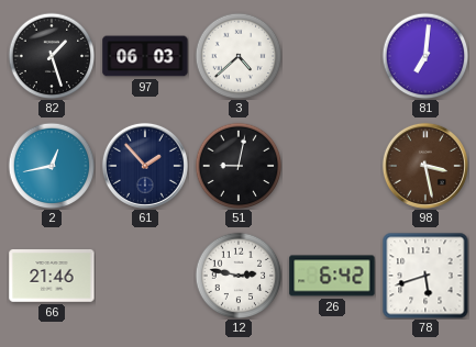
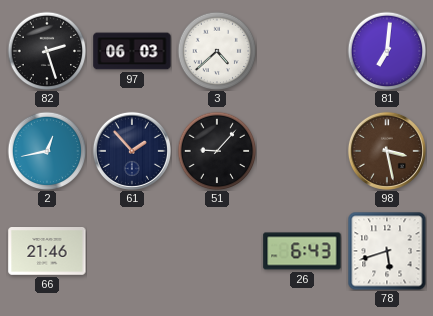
82: 1:27 -> 2:27
51: 9:02 -> 9:07
12: 2:47 -> none
26: 6:42 -> 6:43
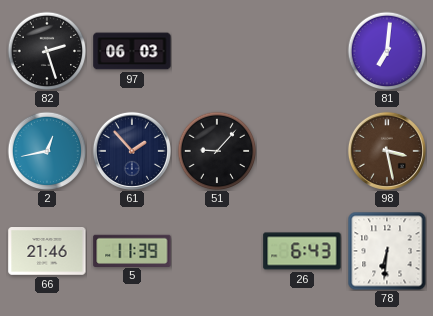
3: 4:38 -> none
5: none -> 11:39
78: 5:42 -> 6:31
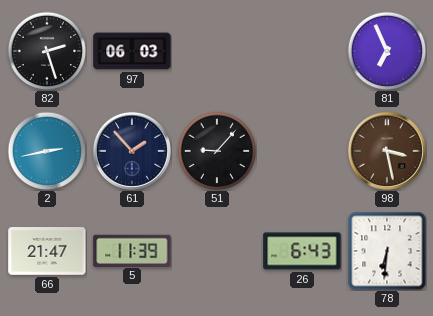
81: 7:01 -> 6:56
2: 12:43 -> 2:43
66: 21:46 -> 21:47
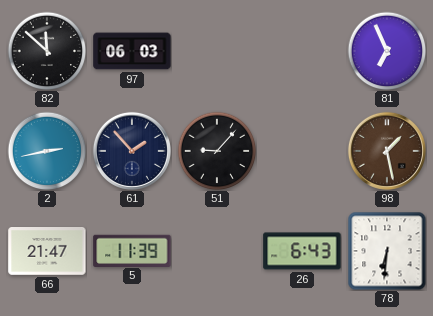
82: 2:27 -> 11:52
98: 3:28 -> 1:28
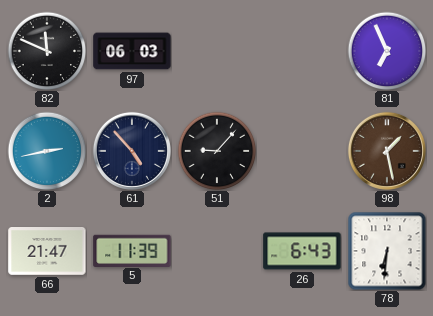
82: 11:52 -> 11:49
61: 1:53 -> 4:53
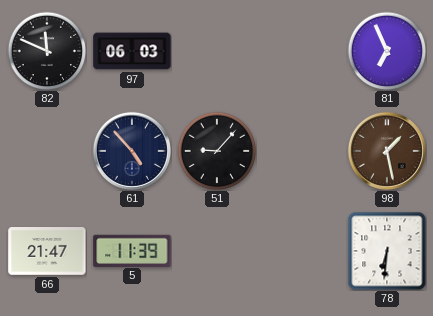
2: 2:43 -> none
26: 6:43 -> none
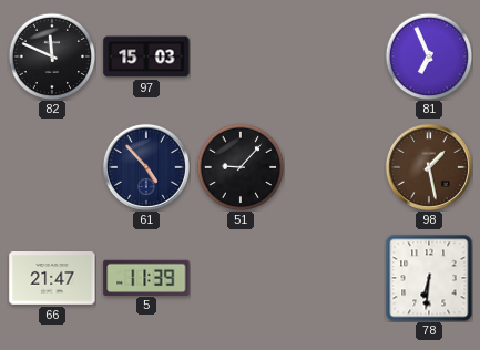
97: 06:03 -> 15:03
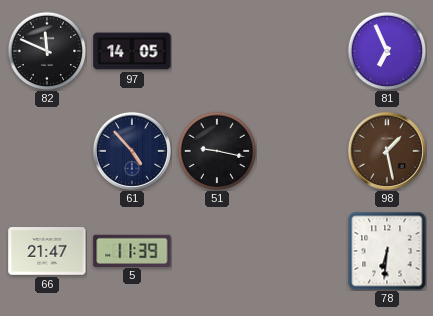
97: 15:03 -> 14:05
51: 9:07 -> 9:17
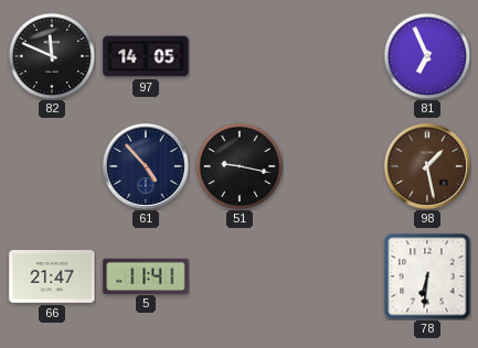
5: 11:39 -> 11:41
